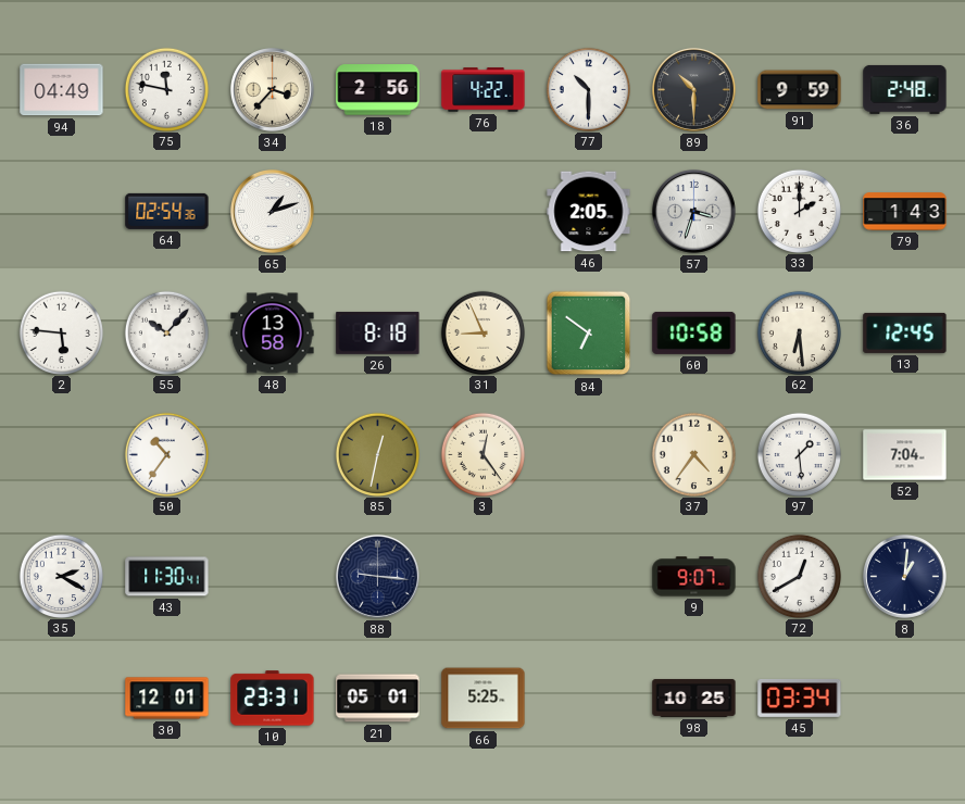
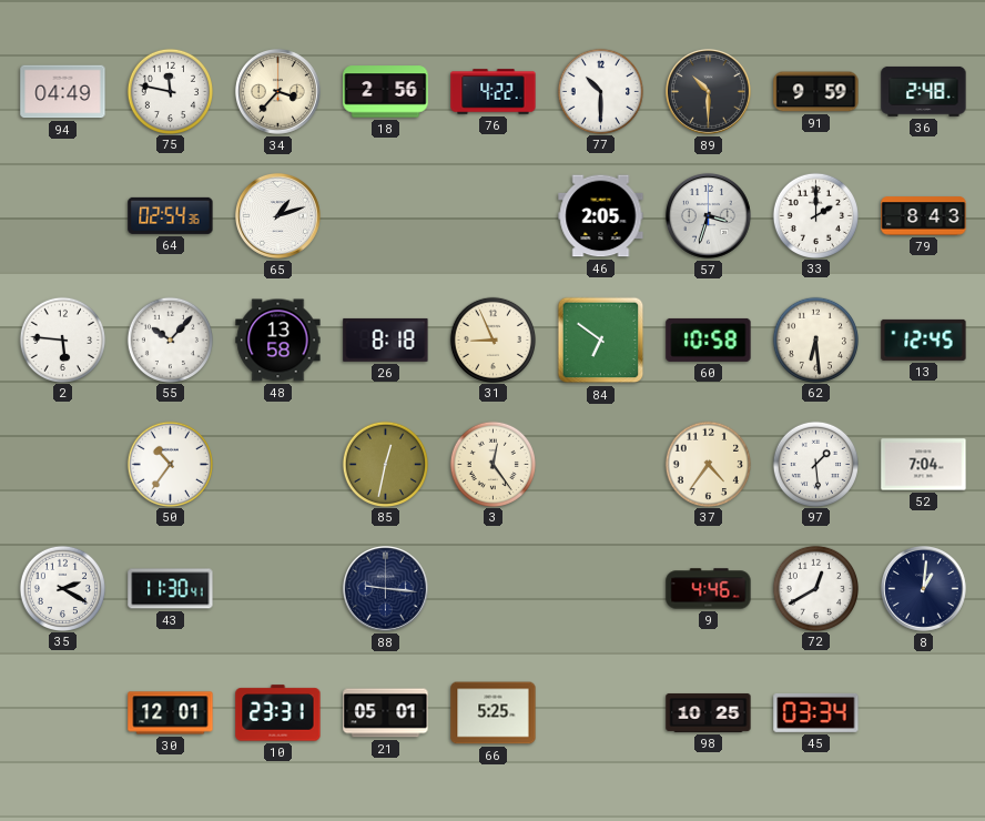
79: 1:43 -> 8:43
9: 9:07 -> 4:46
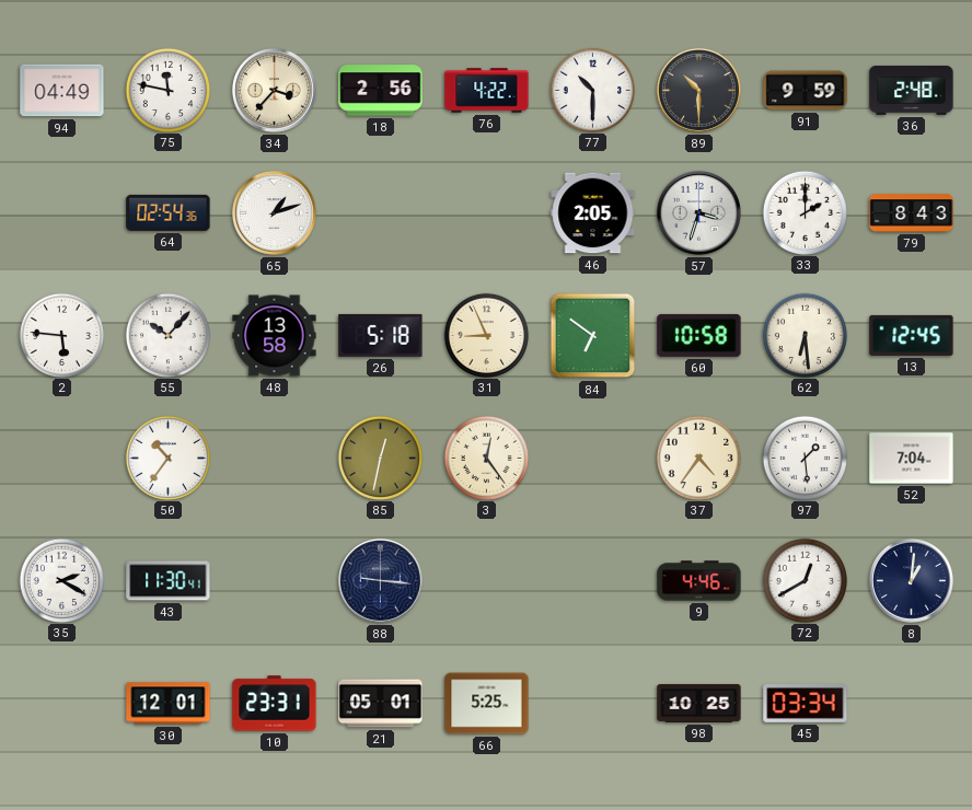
26: 8:18 -> 5:18
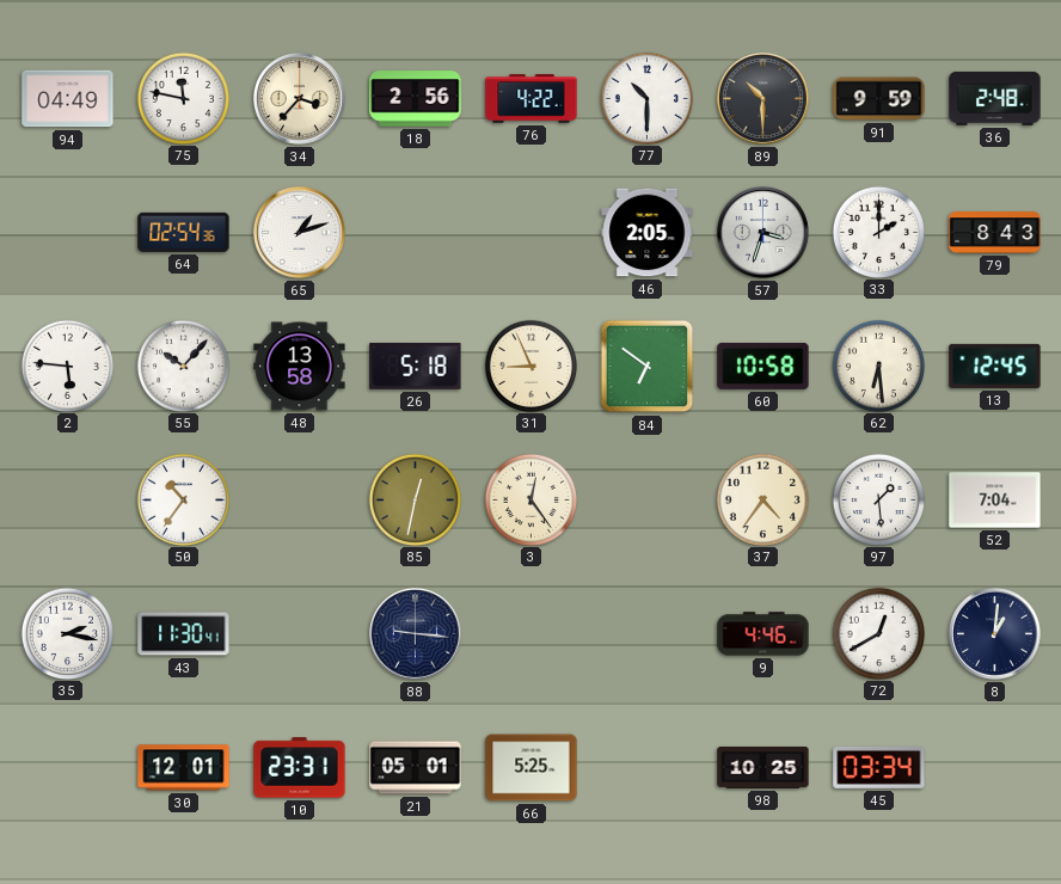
35: 2:20 -> 2:17
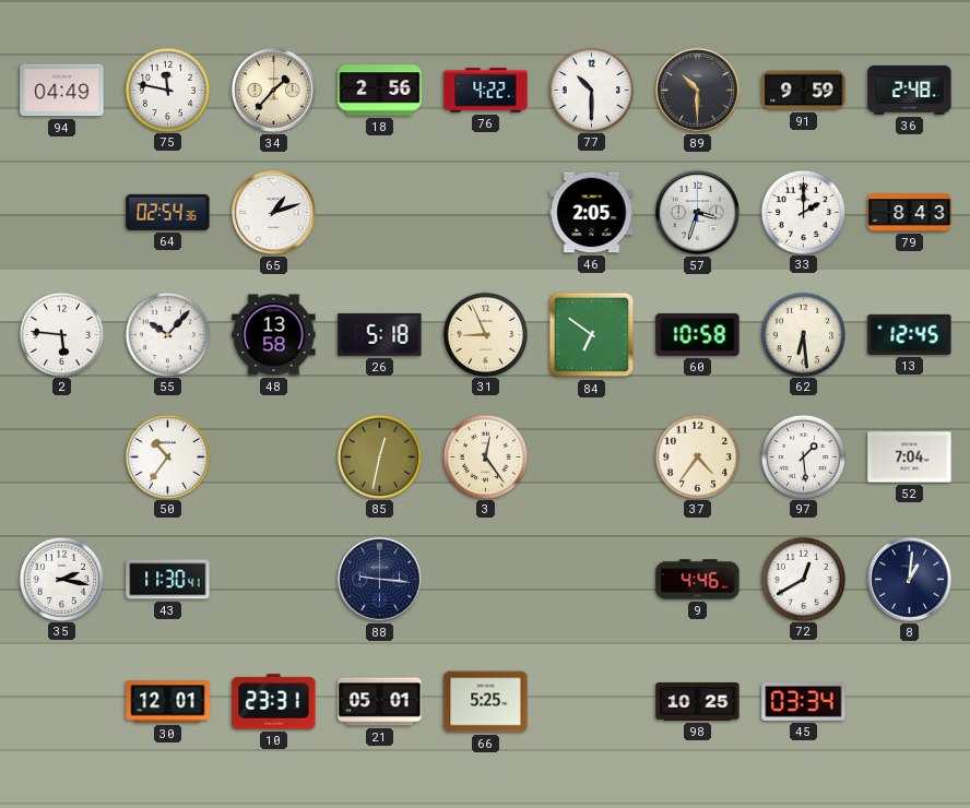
34: 3:37 -> 1:37
